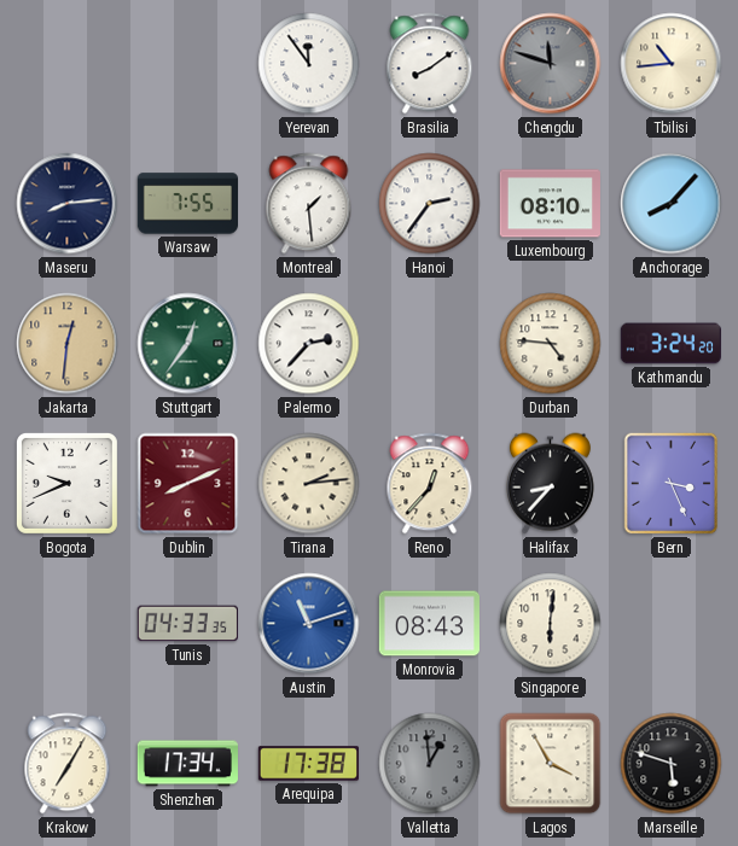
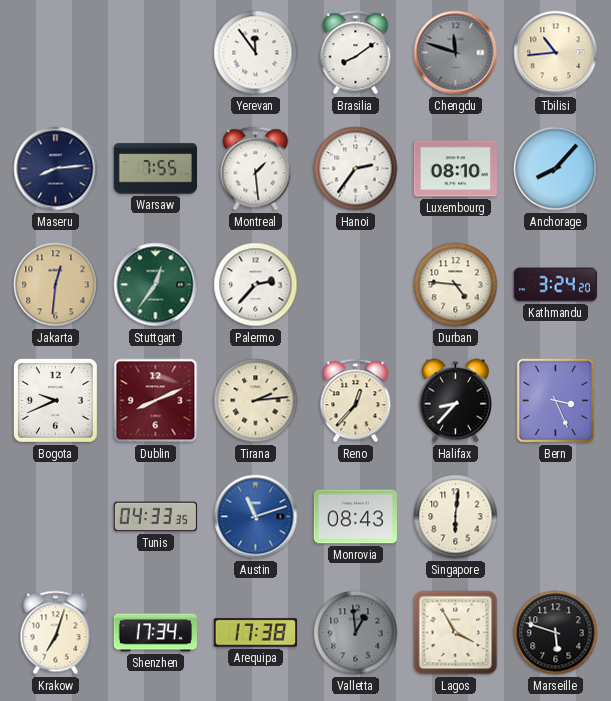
Krakow: 7:05 -> 7:03
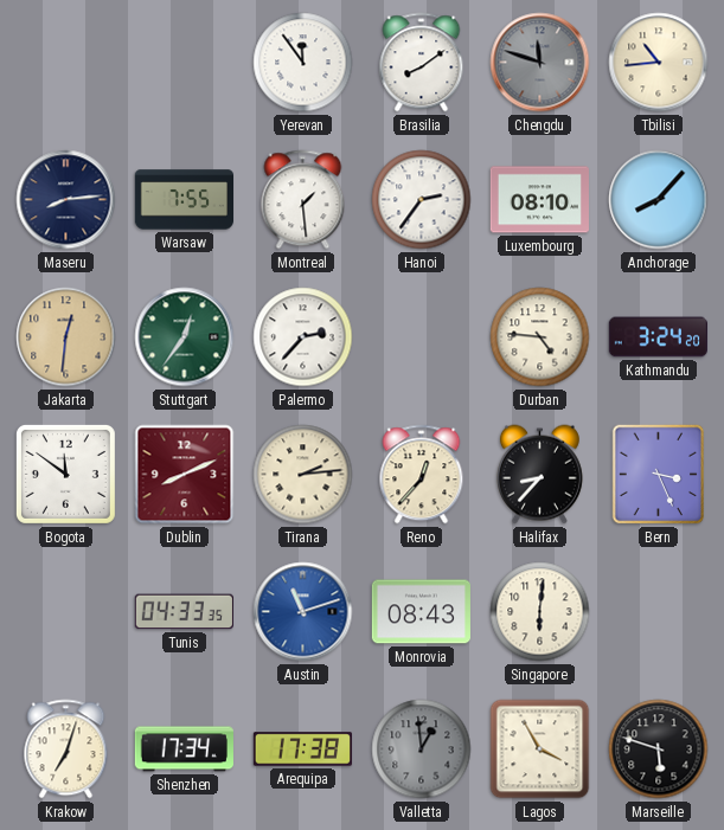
Bogota: 9:41 -> 11:51
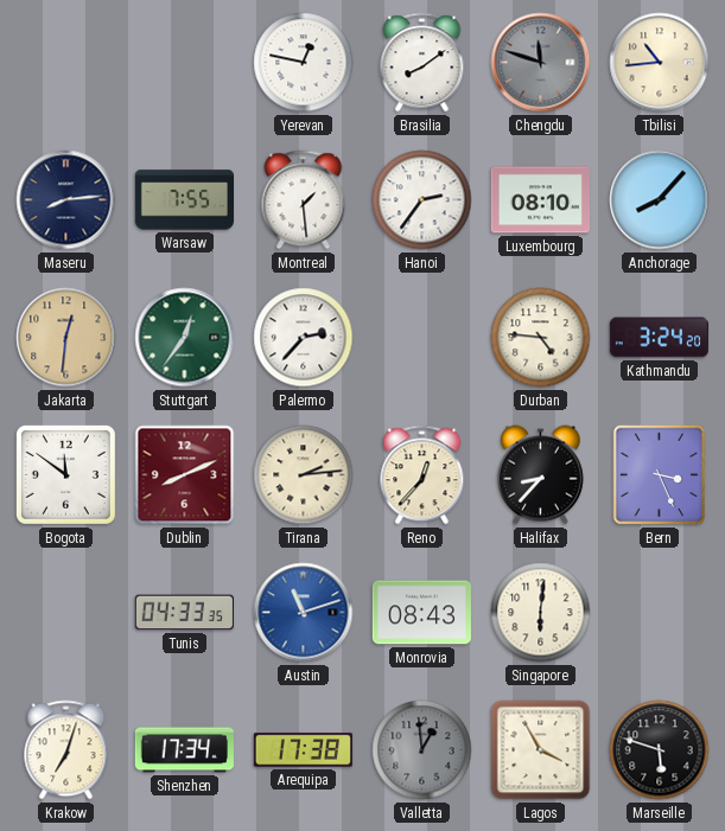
Yerevan: 11:54 -> 12:47
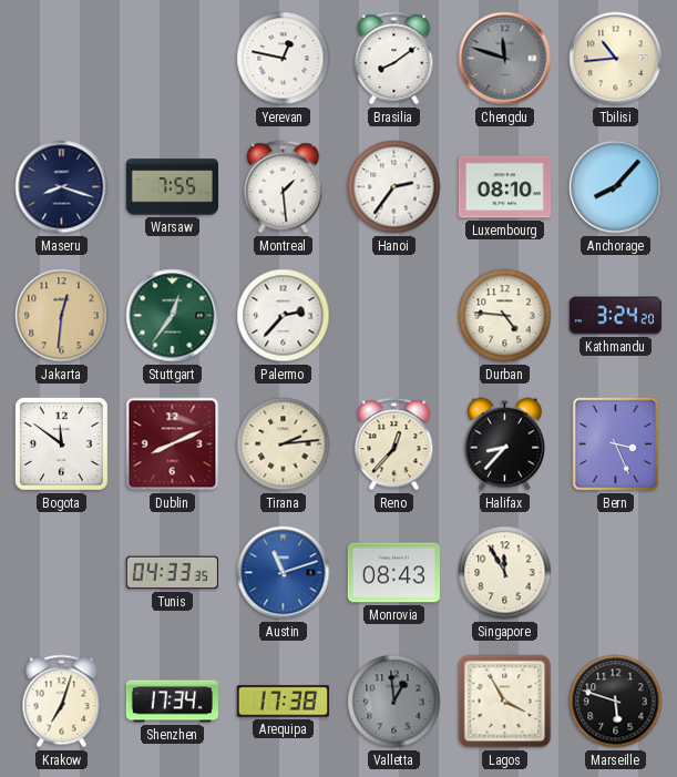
Maseru: 8:14 -> 8:18
Singapore: 6:01 -> 11:55
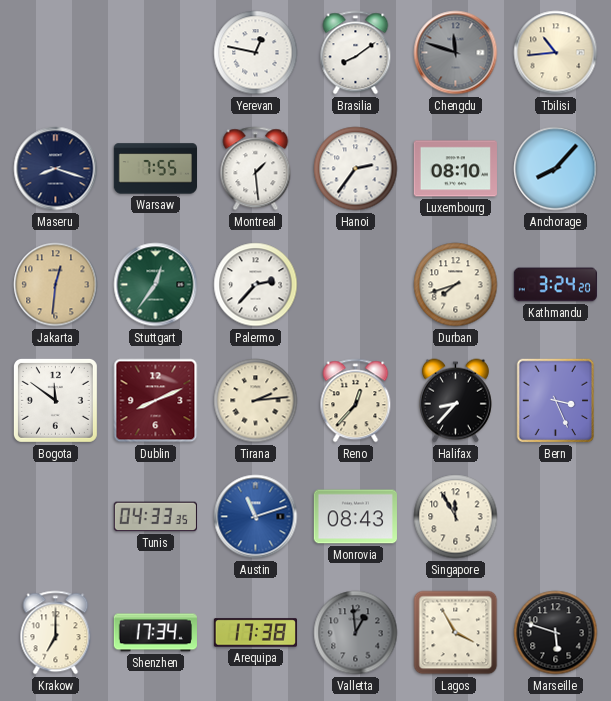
Durban: 4:46 -> 7:42
Krakow: 7:03 -> 7:00
